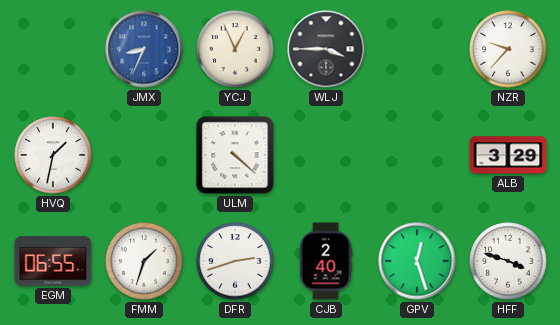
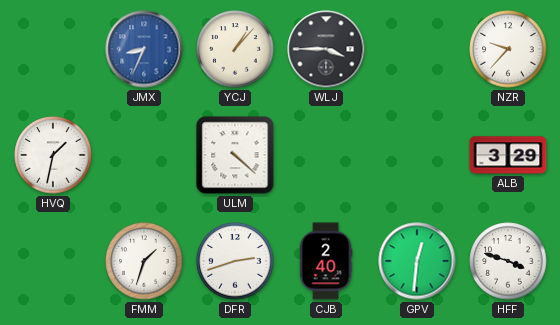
YCJ: 12:56 -> 1:07
EGM: 06:55 -> none
GPV: 12:27 -> 12:31
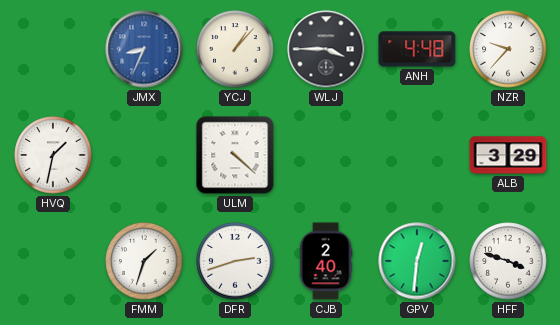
ANH: none -> 4:48
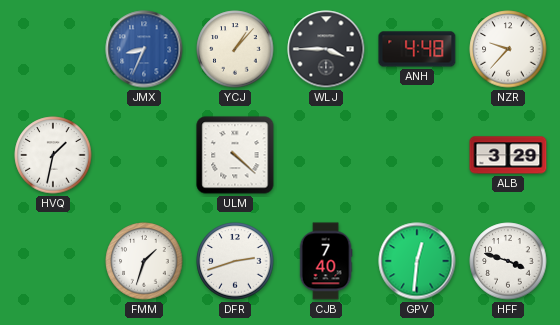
CJB: 2:40 -> 7:40
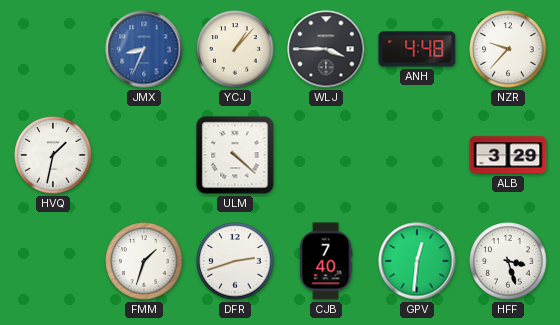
HFF: 3:48 -> 3:27
